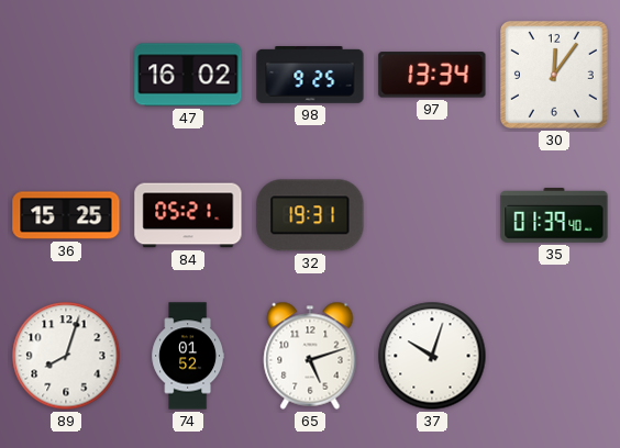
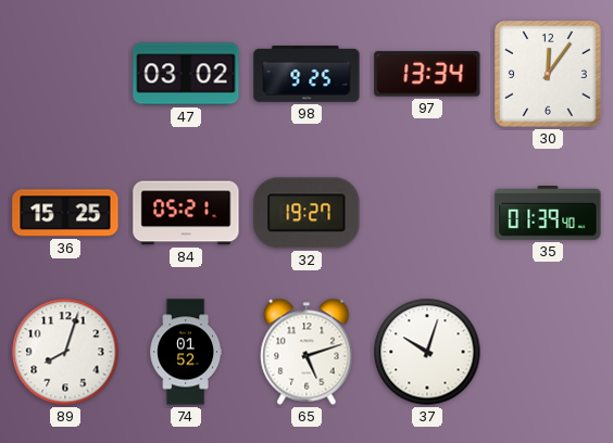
47: 16:02 -> 03:02
32: 19:31 -> 19:27
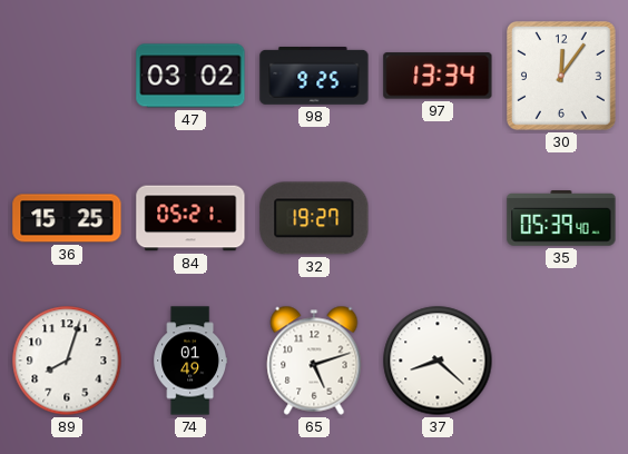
35: 01:39 -> 05:39
74: 01:52 -> 01:49
37: 10:03 -> 8:22
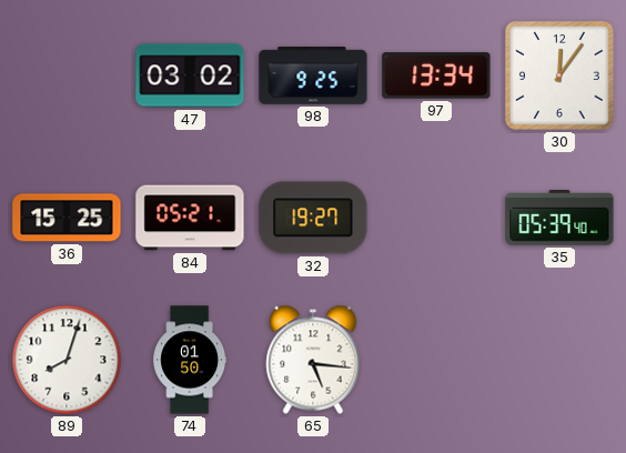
74: 01:49 -> 01:50
65: 5:12 -> 5:16
37: 8:22 -> none
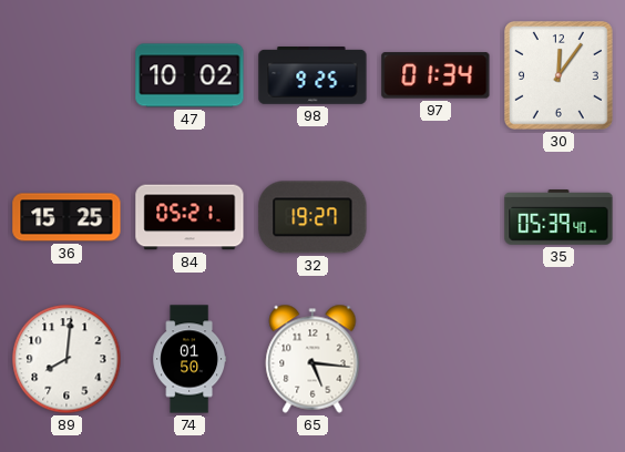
47: 03:02 -> 10:02
97: 13:34 -> 01:34
89: 8:03 -> 8:01
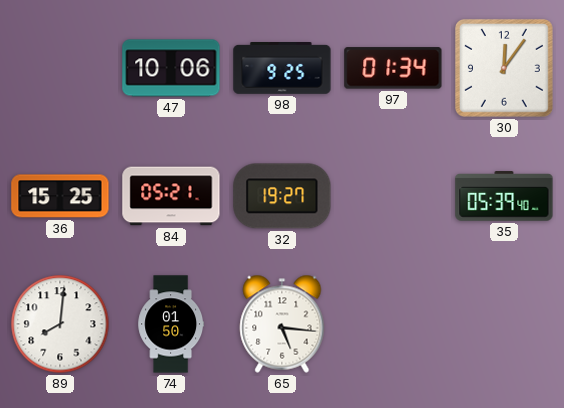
47: 10:02 -> 10:06
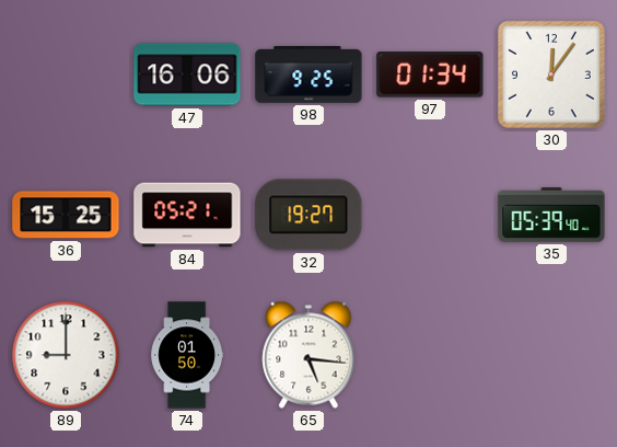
47: 10:06 -> 16:06
89: 8:01 -> 9:00
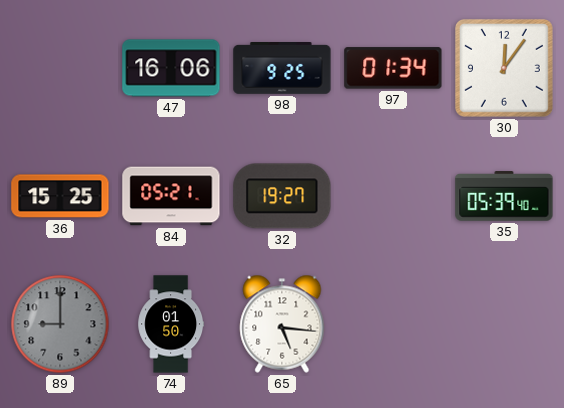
89 dial: white -> grey
